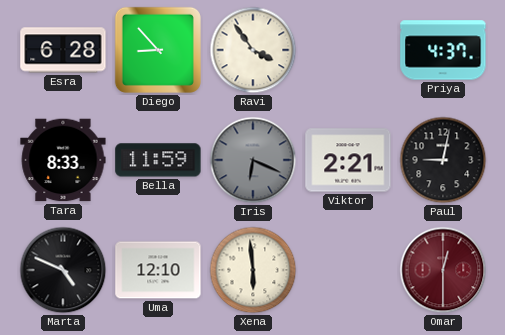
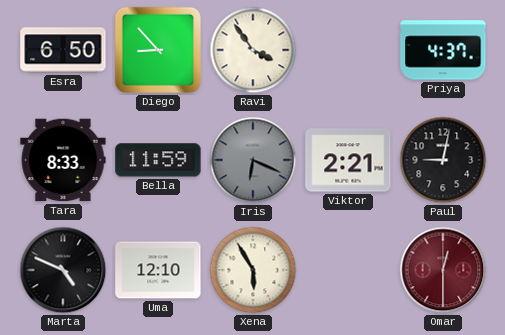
Esra: 6:28 -> 6:50
Xena: 5:59 -> 5:55
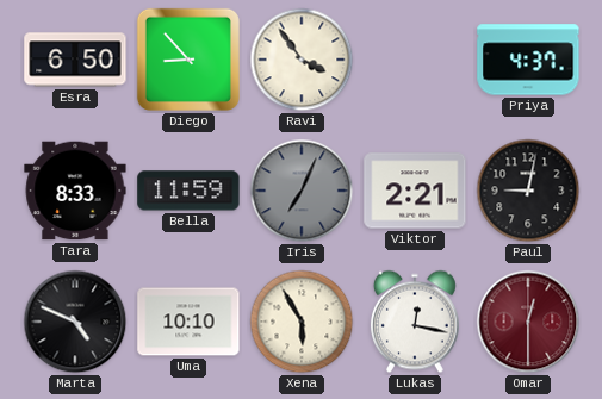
Iris: 6:19 -> 7:04
Uma: 12:10 -> 10:10
Lukas: none -> 12:17
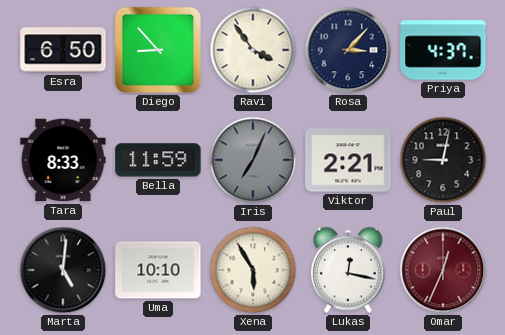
Rosa: none -> 3:07
Marta: 4:49 -> 5:01
Omar: 12:30 -> 12:34
